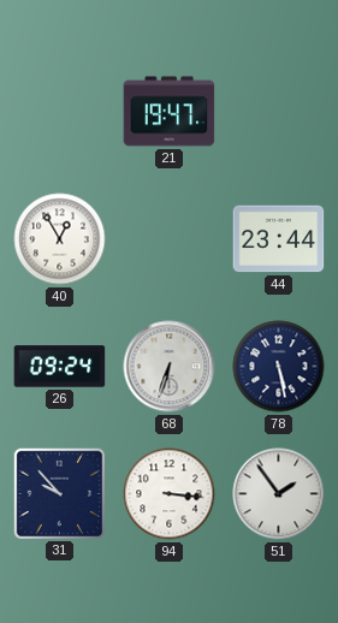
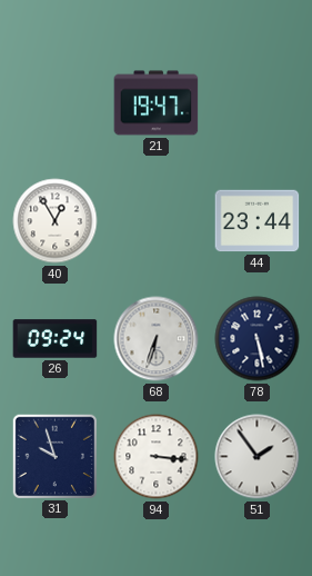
31: 9:53 -> 9:57
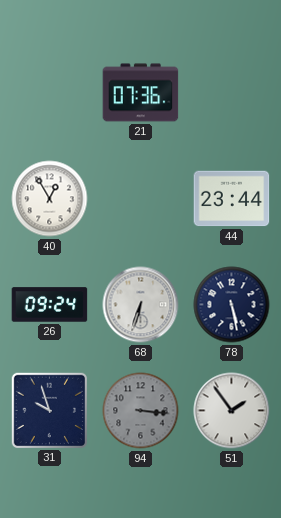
21: 19:47 -> 07:36
94 dial: white -> grey
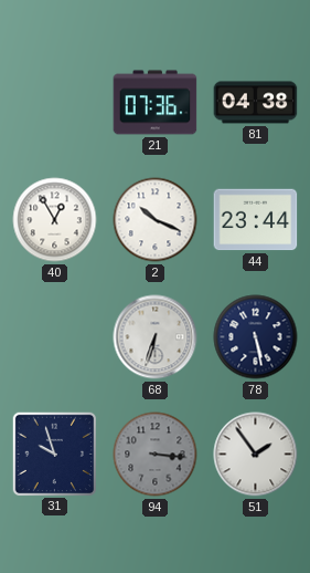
81: none -> 04:38
2: none -> 10:19
26: 09:24 -> none
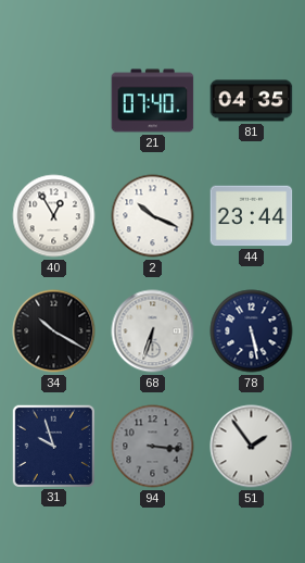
21: 07:36 -> 07:40
81: 04:38 -> 04:35
34: none -> 10:20
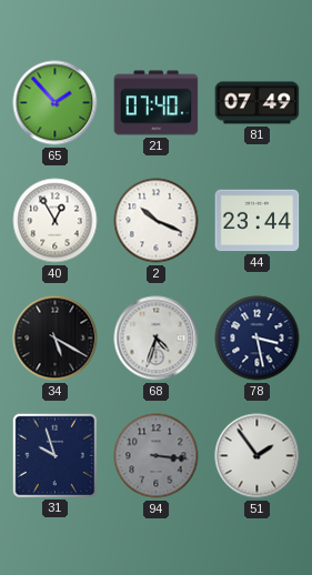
65: none -> 1:53
81: 04:35 -> 07:49
34: 10:20 -> 5:20
68: 6:33 -> 4:33
78: 5:28 -> 3:28
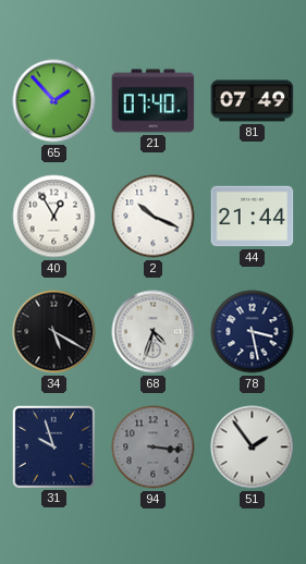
44: 23:44 -> 21:44
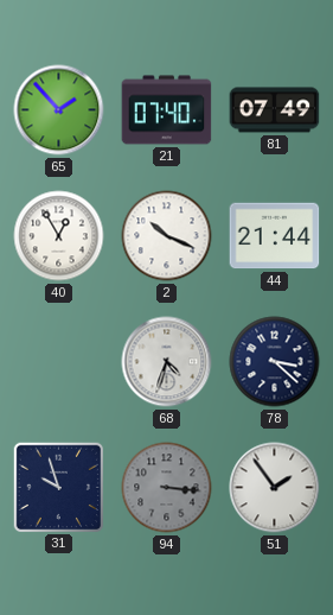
34: 5:20 -> none
78: 3:28 -> 3:22
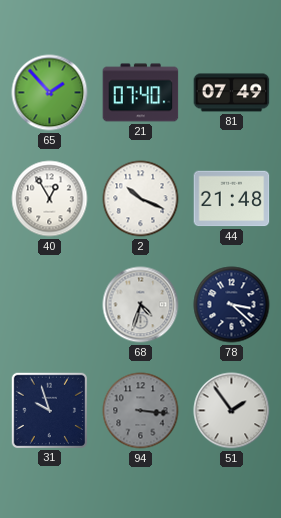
44: 21:44 -> 21:48
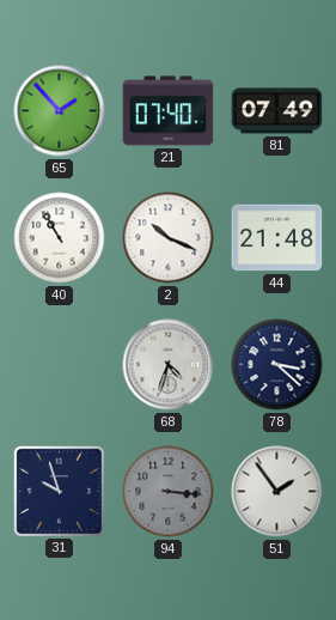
40: 12:55 -> 10:55
